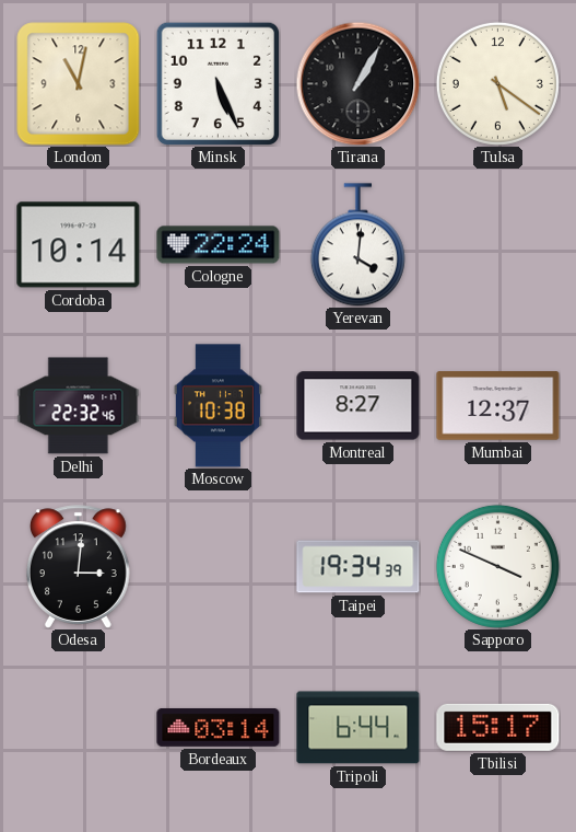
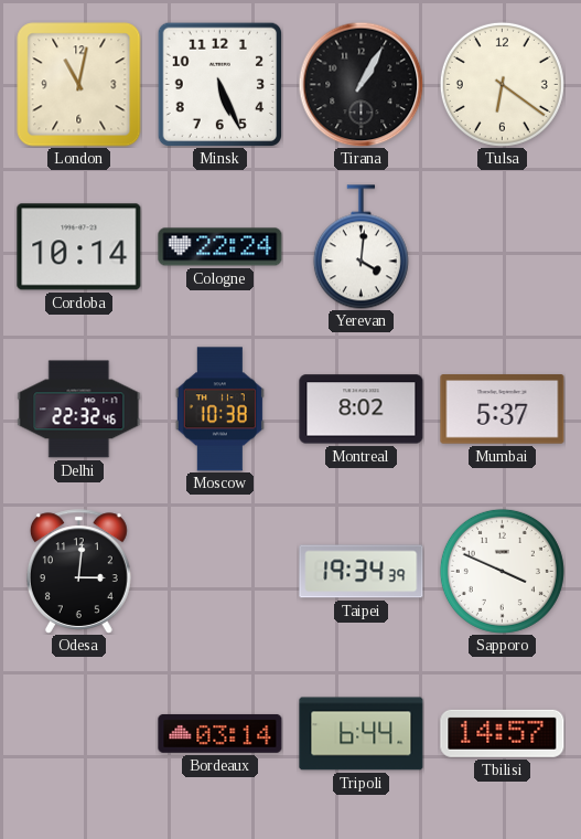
Tulsa: 5:21 -> 6:21
Montreal: 8:27 -> 8:02
Mumbai: 12:37 -> 5:37
Tbilisi: 15:17 -> 14:57
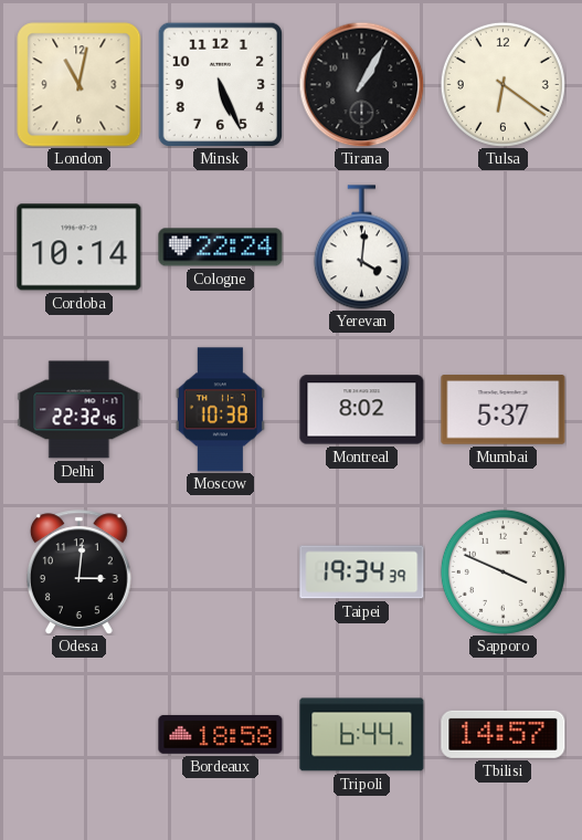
Bordeaux: 03:14 -> 18:58
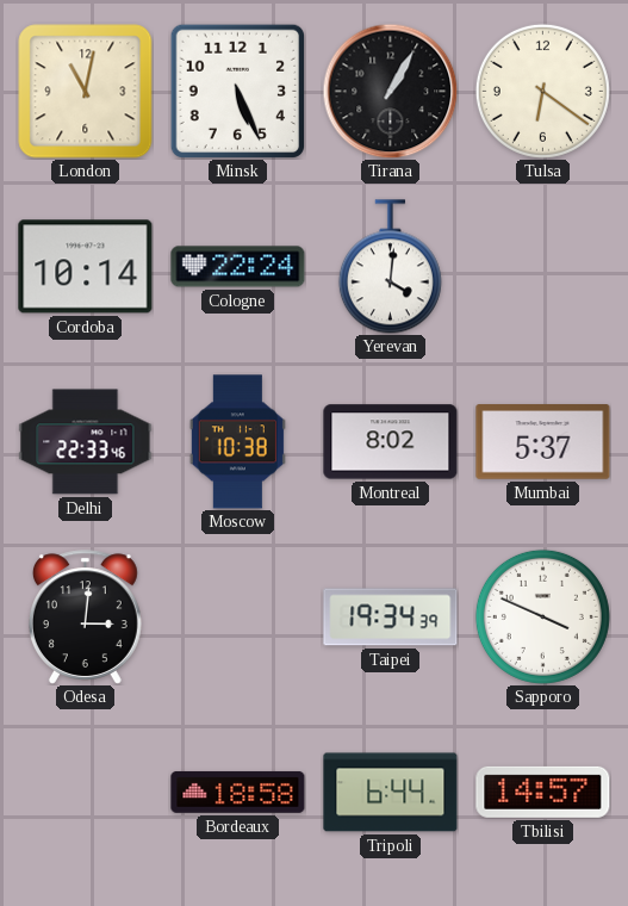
Delhi: 22:32 -> 22:33
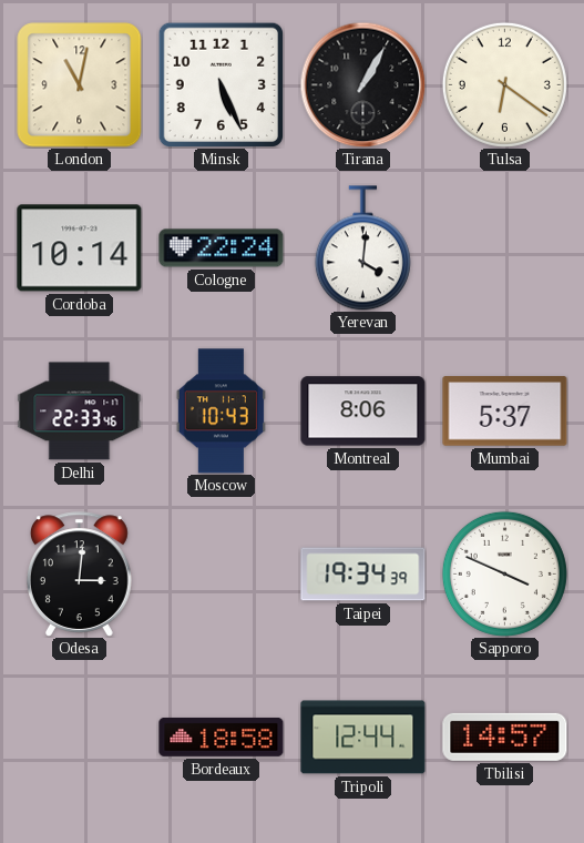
Moscow: 10:38 -> 10:43
Montreal: 8:02 -> 8:06
Tripoli: 6:44 -> 12:44
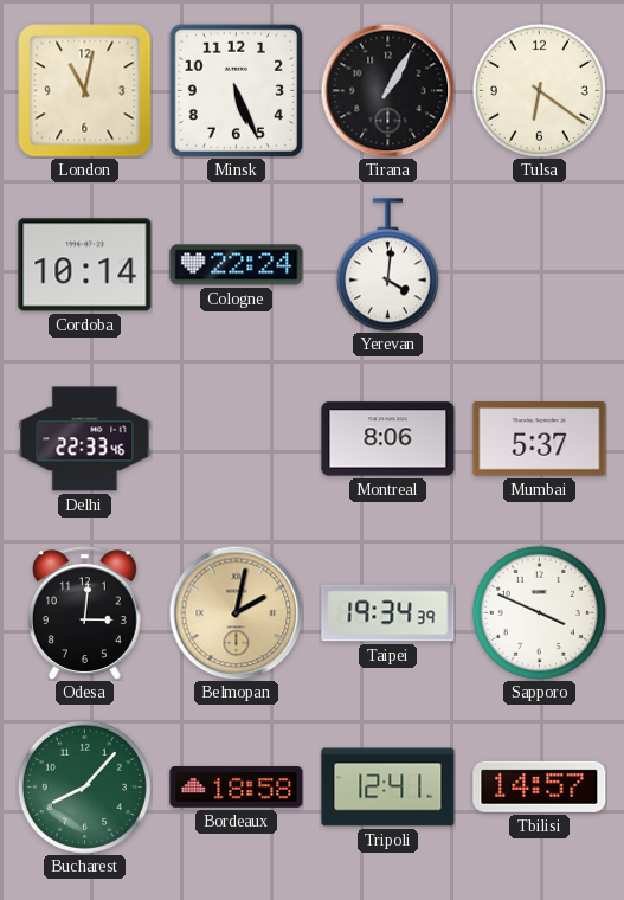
Moscow: 10:43 -> none
Belmopan: none -> 2:02
Bucharest: none -> 8:07
Tripoli: 12:44 -> 12:41
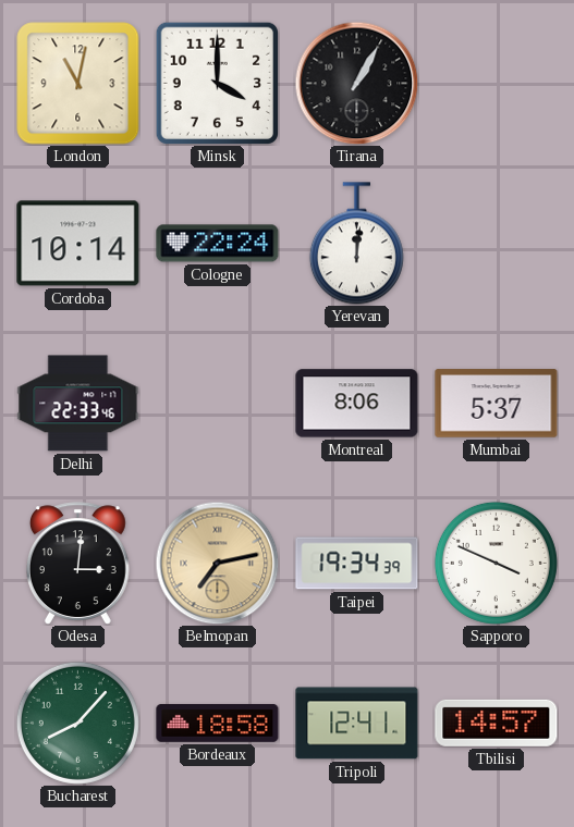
Minsk: 5:26 -> 4:00
Tulsa: 6:21 -> none
Yerevan: 4:01 -> 12:01
Belmopan: 2:02 -> 7:13
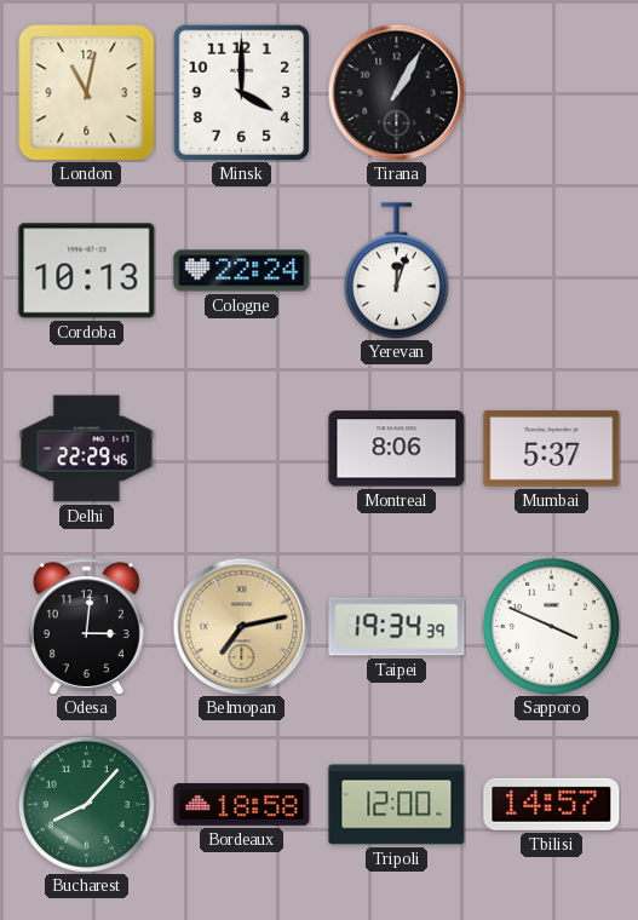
Cordoba: 10:14 -> 10:13
Yerevan: 12:01 -> 12:03
Delhi: 22:33 -> 22:29
Tripoli: 12:41 -> 12:00
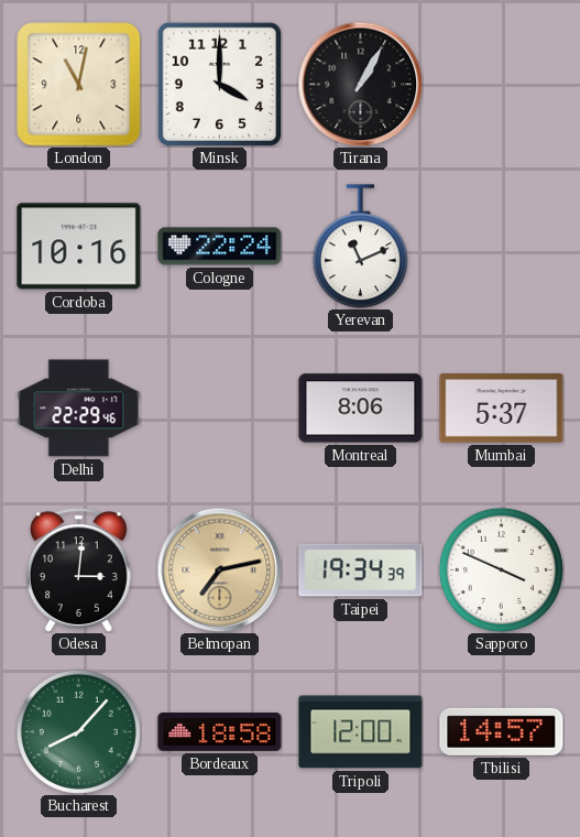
Cordoba: 10:13 -> 10:16
Yerevan: 12:03 -> 11:11
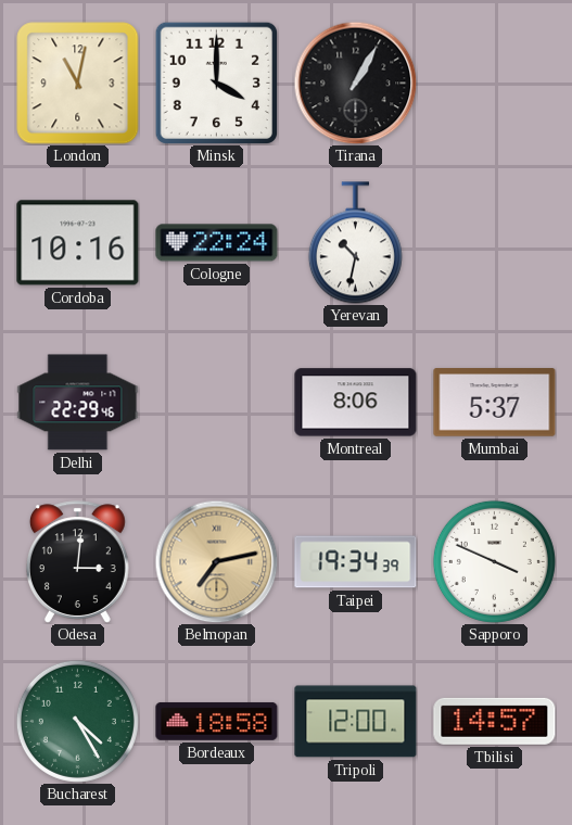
Yerevan: 11:11 -> 10:32
Bucharest: 8:07 -> 4:25
